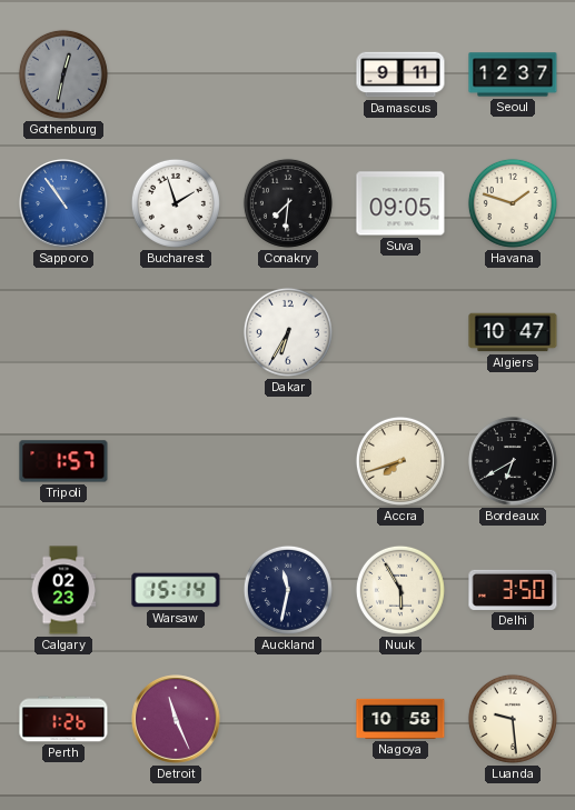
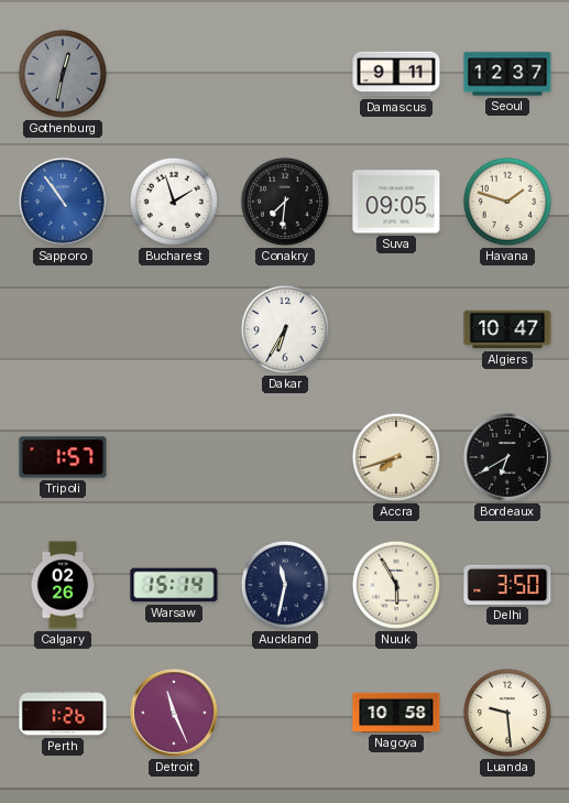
Calgary: 02:23 -> 02:26
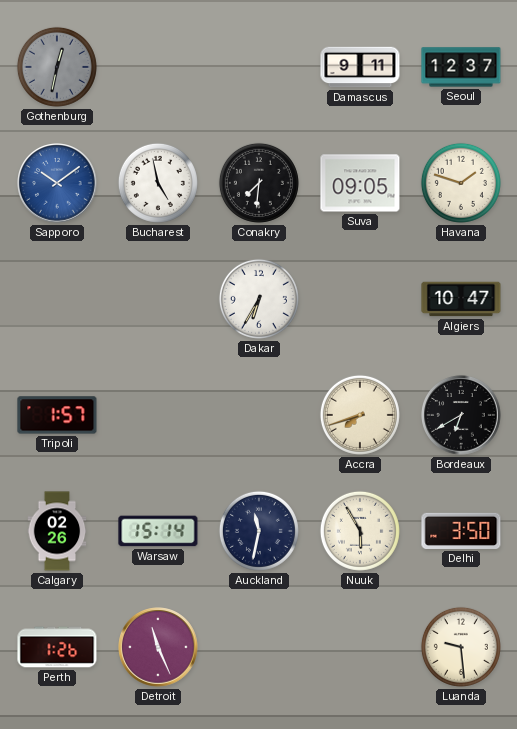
Sapporo: 10:54 -> 10:09
Bucharest: 1:57 -> 4:58
Nagoya: 10:58 -> none
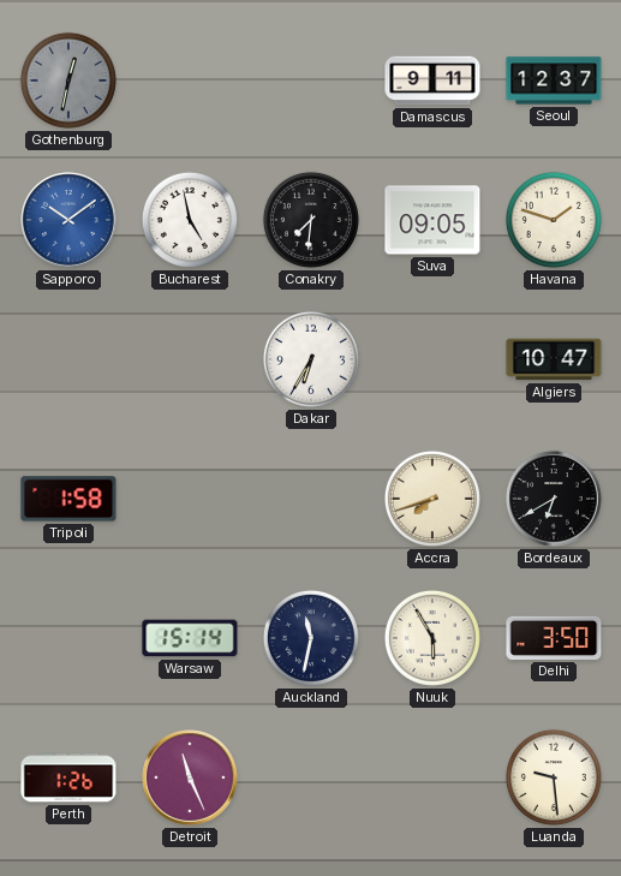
Tripoli: 1:57 -> 1:58
Calgary: 02:26 -> none
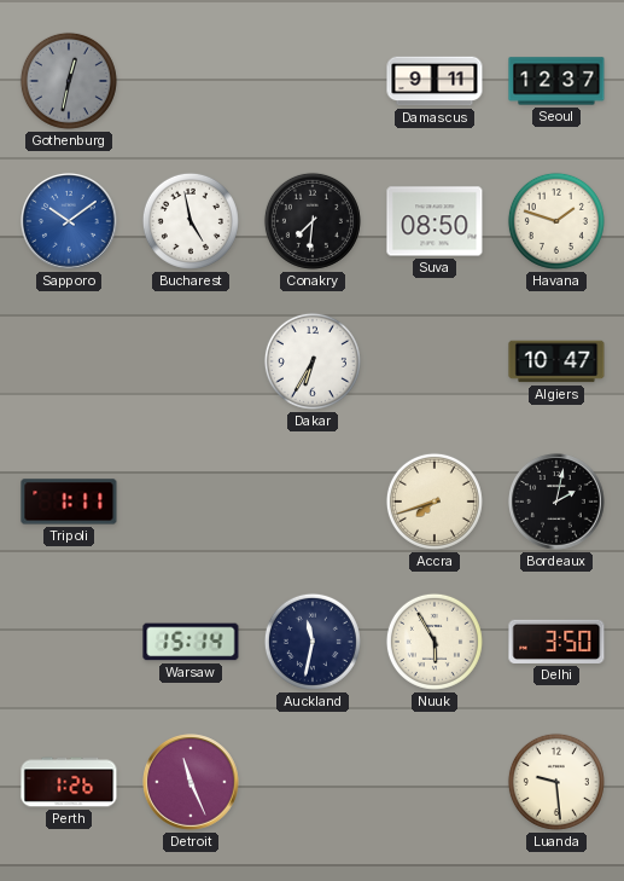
Suva: 09:05 -> 08:50
Tripoli: 1:58 -> 1:11
Bordeaux: 6:40 -> 2:02
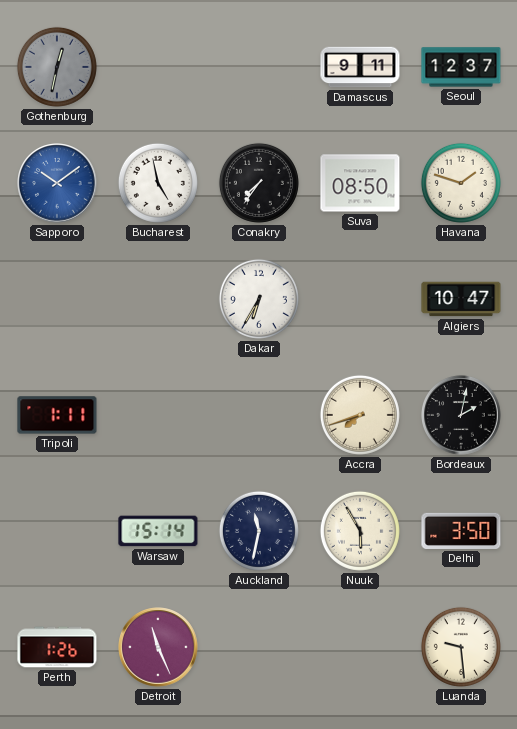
Conakry: 7:31 -> 7:36
